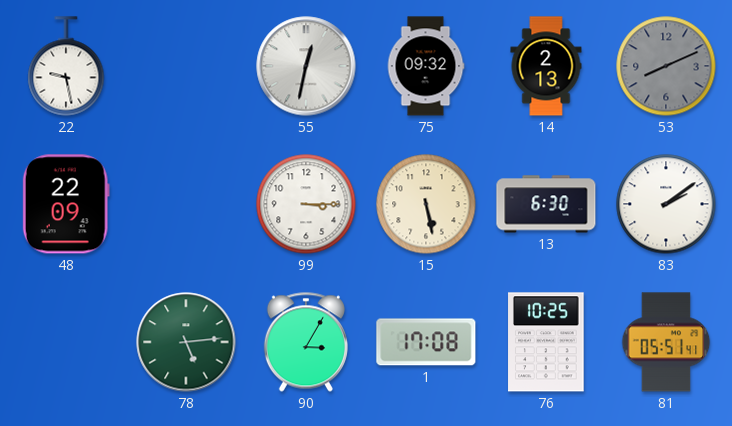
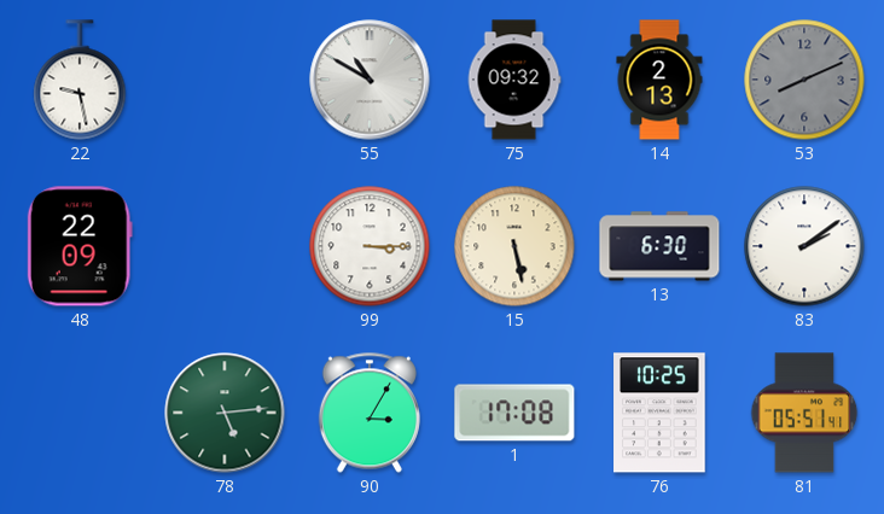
55: 12:32 -> 10:50
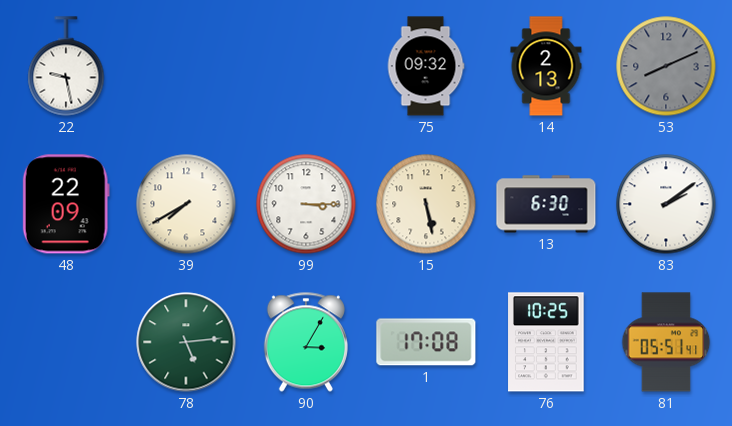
55: 10:50 -> none
39: none -> 7:40
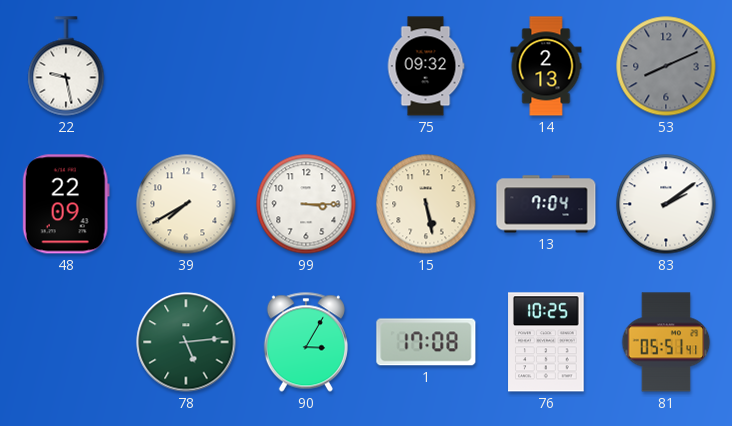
13: 6:30 -> 7:04
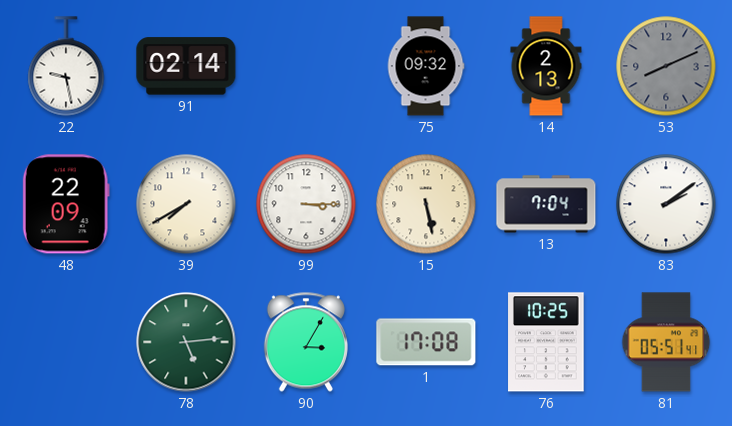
91: none -> 02:14
